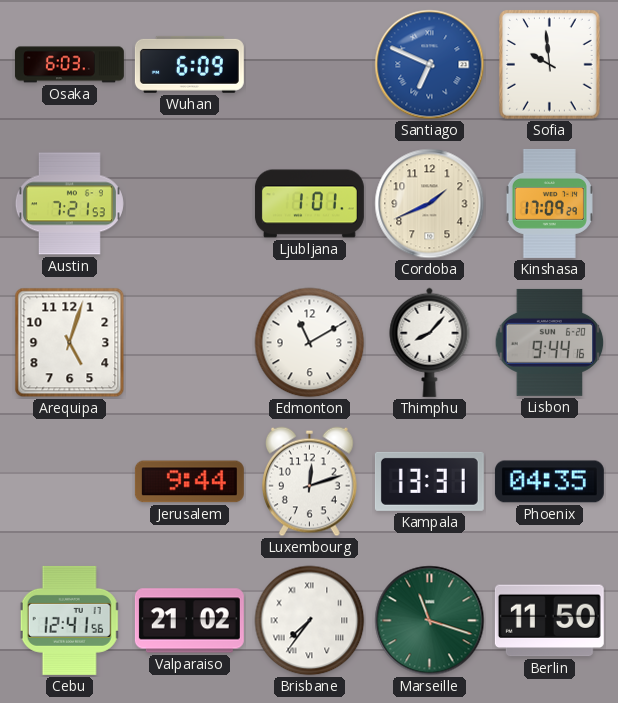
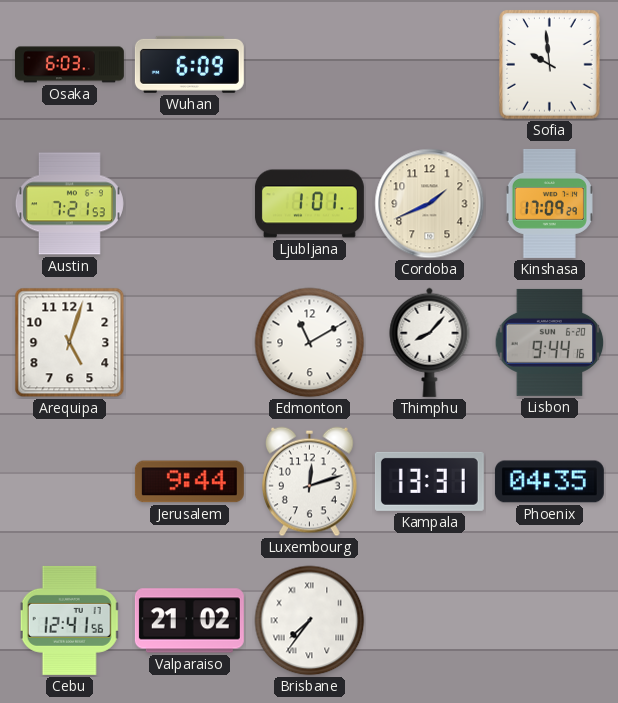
Santiago: 6:49 -> none
Marseille: 11:18 -> none
Berlin: 11:50 -> none
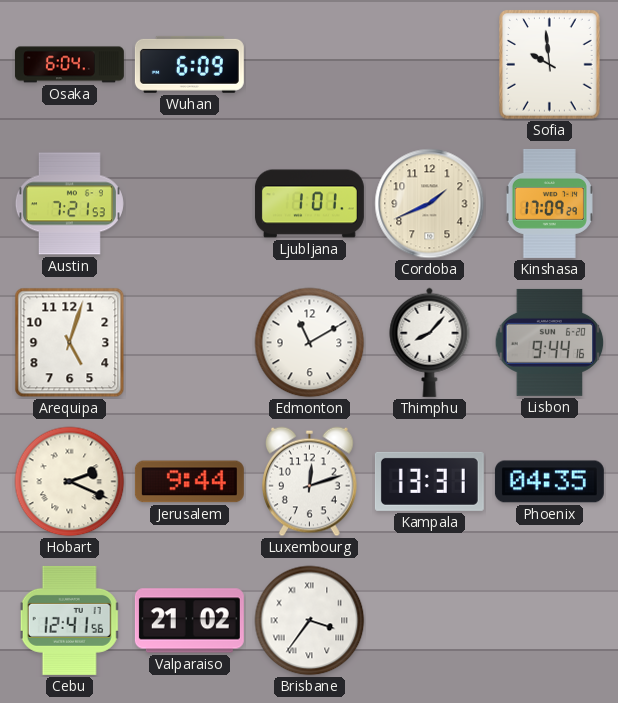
Osaka: 6:03 -> 6:04
Hobart: none -> 2:19
Brisbane: 7:36 -> 3:36
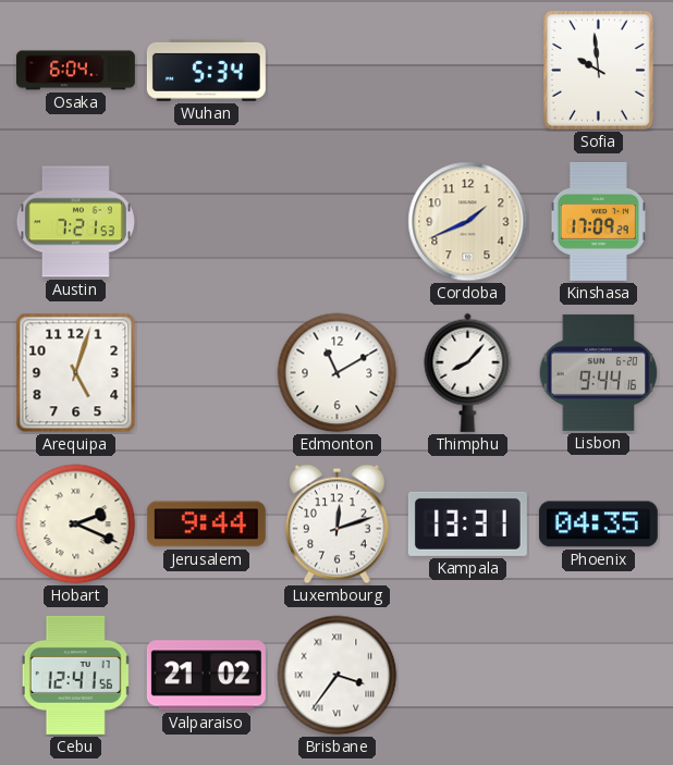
Wuhan: 6:09 -> 5:34
Ljubljana: 1:01 -> none
